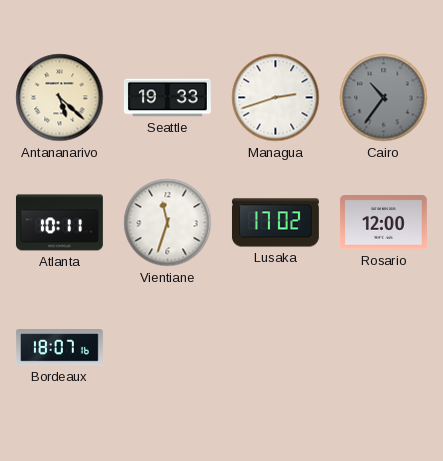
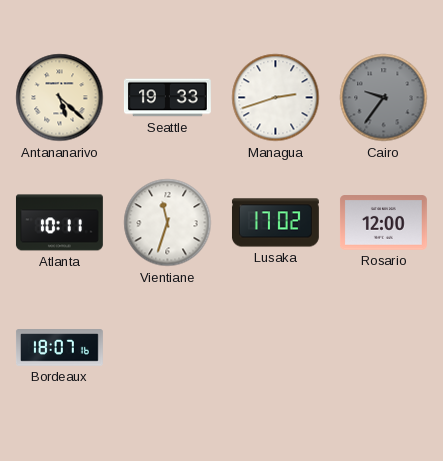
Cairo: 10:36 -> 9:36
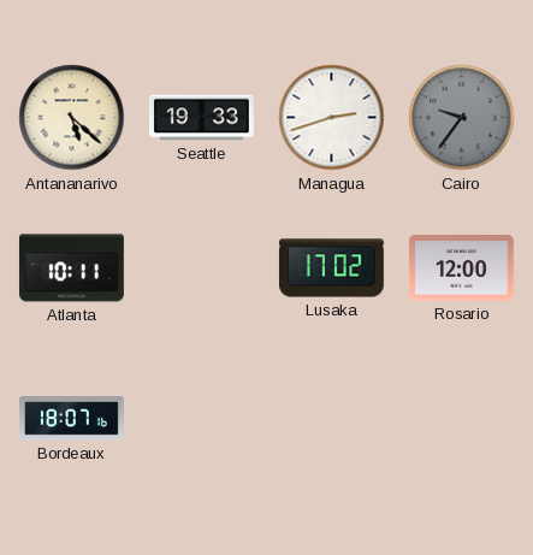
Vientiane: 11:33 -> none
